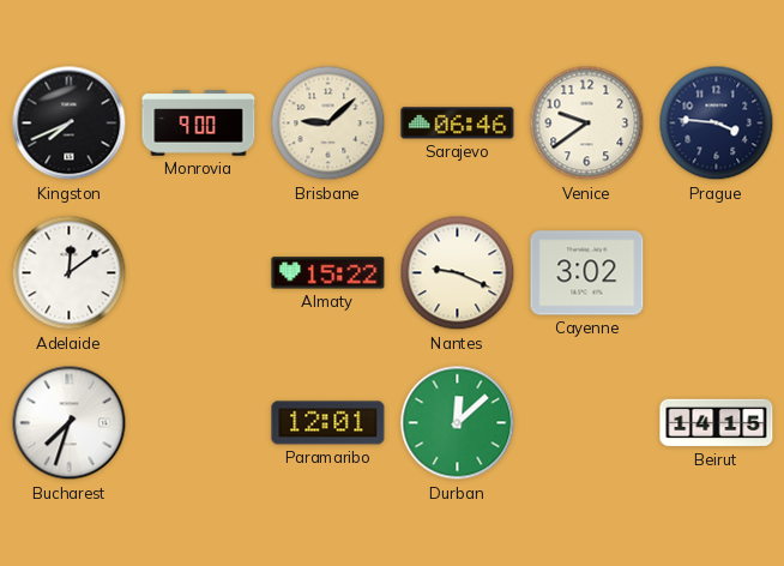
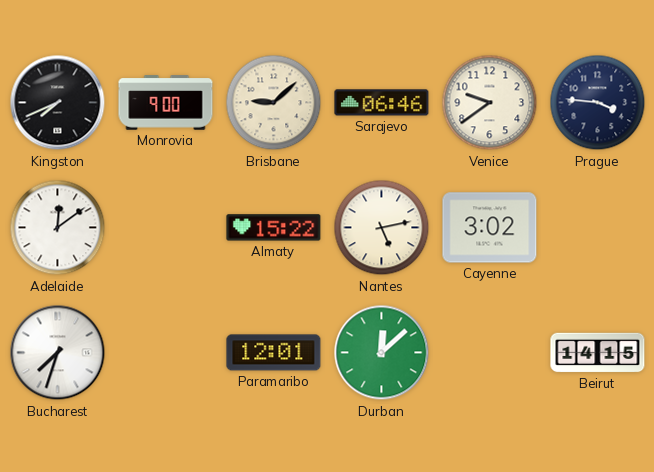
Nantes: 9:19 -> 5:13
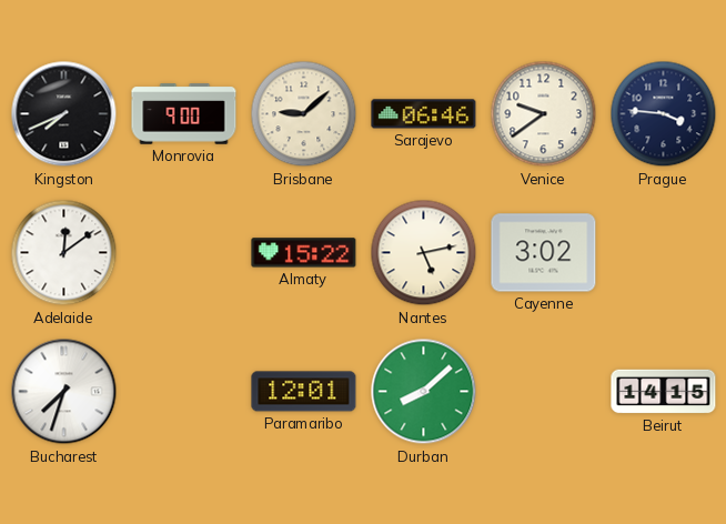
Durban: 12:08 -> 8:08
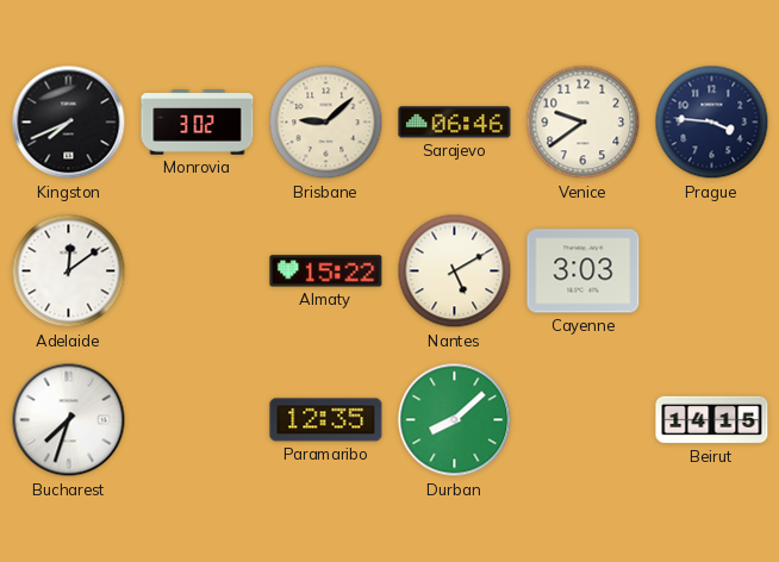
Monrovia: 9:00 -> 3:02
Nantes: 5:13 -> 5:10
Cayenne: 3:02 -> 3:03
Paramaribo: 12:01 -> 12:35
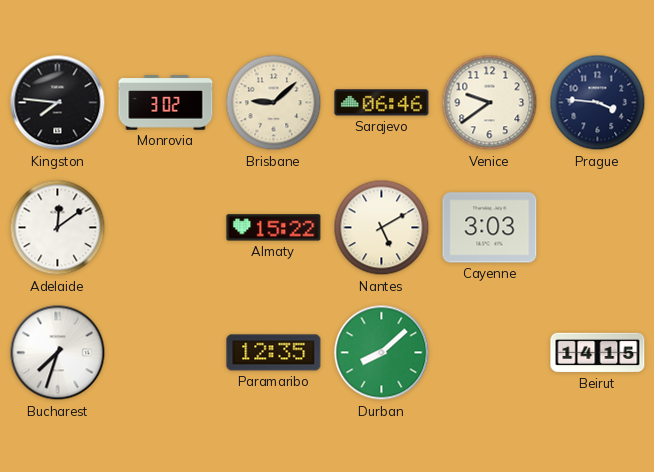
Kingston: 7:41 -> 7:46
